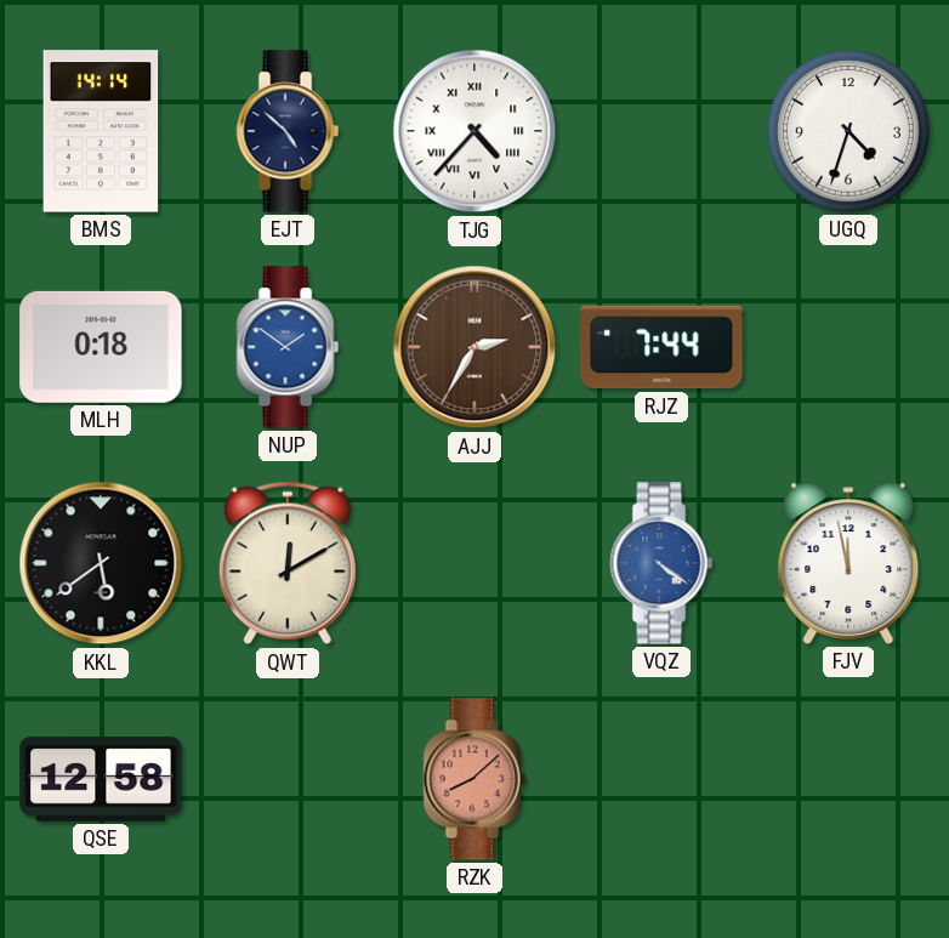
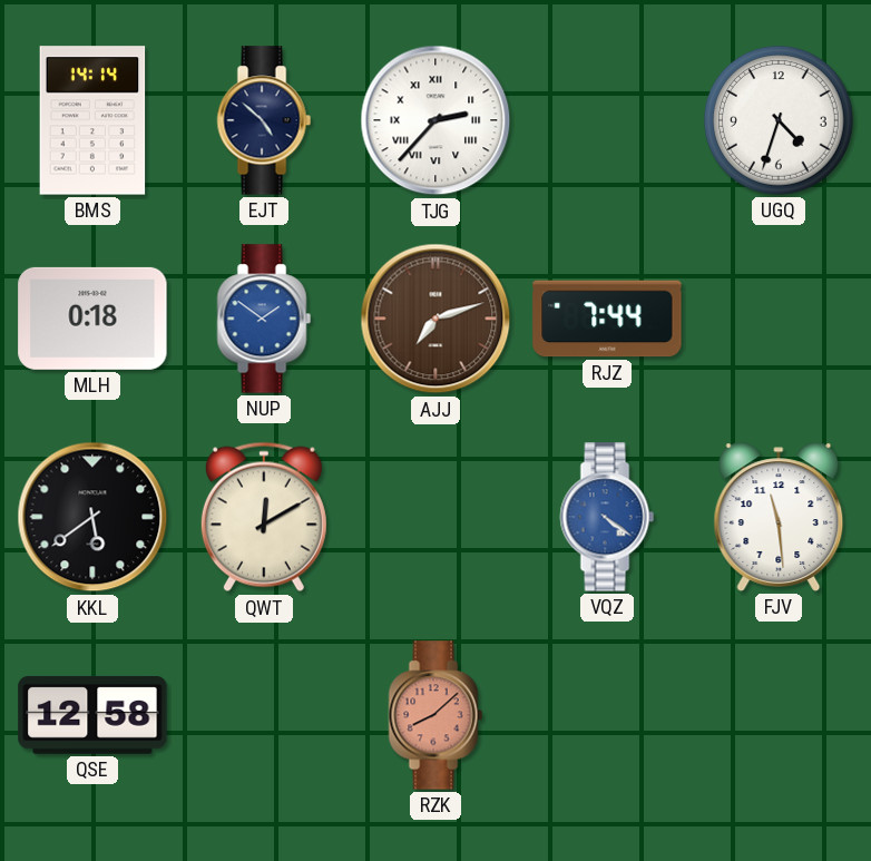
TJG: 4:37 -> 2:37
AJJ: 2:35 -> 7:12
FJV: 11:58 -> 11:29
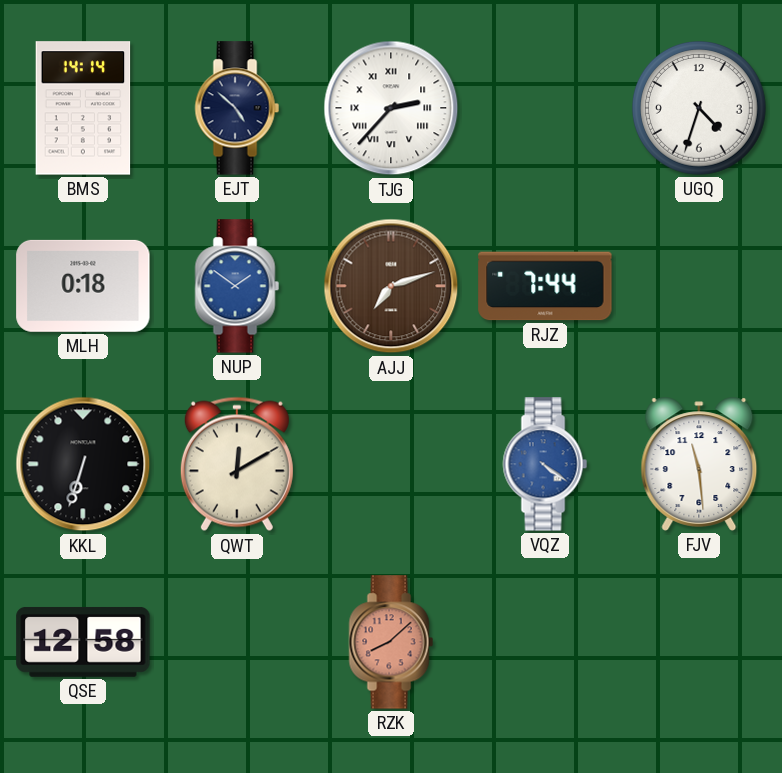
KKL: 5:39 -> 6:33
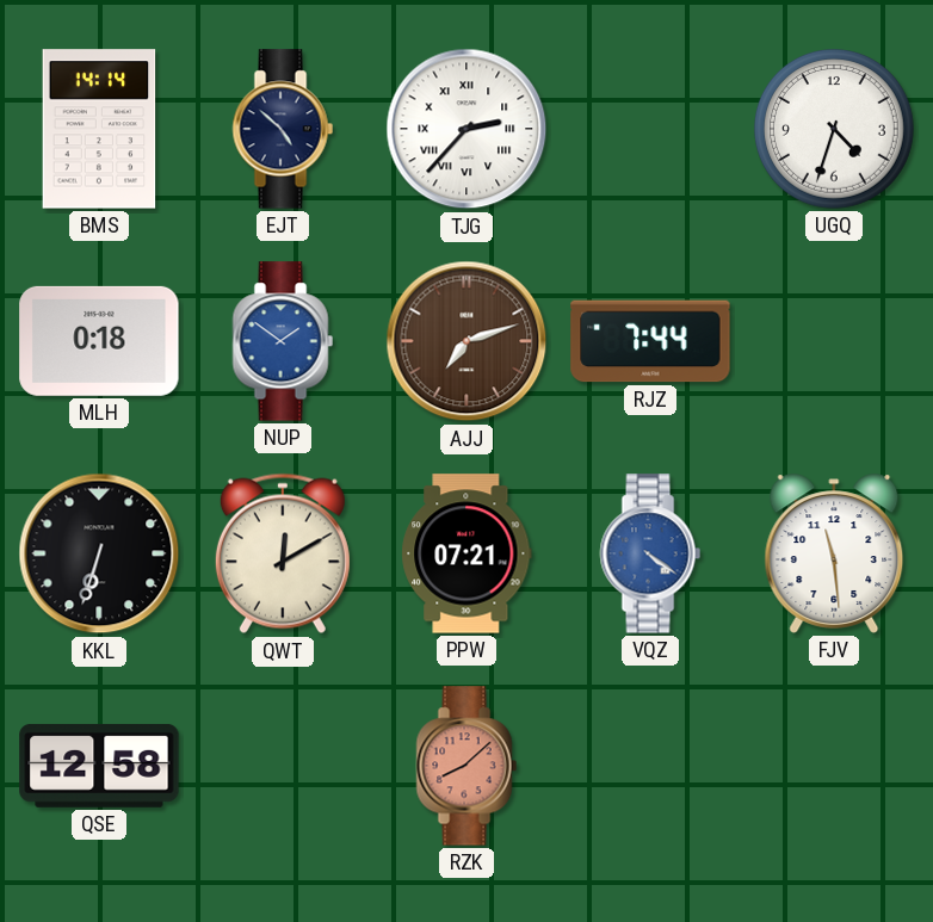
PPW: none -> 07:21
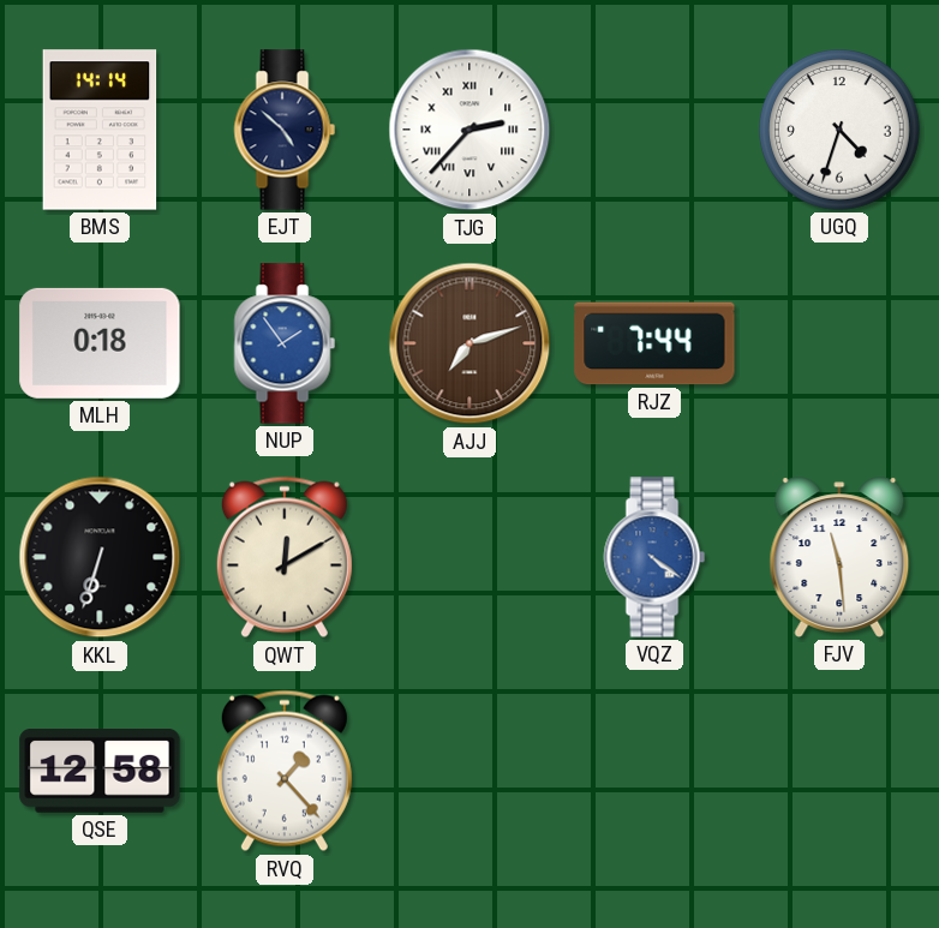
NUP: 1:51 -> 1:54
PPW: 07:21 -> none
RVQ: none -> 1:23
RZK: 8:08 -> none
